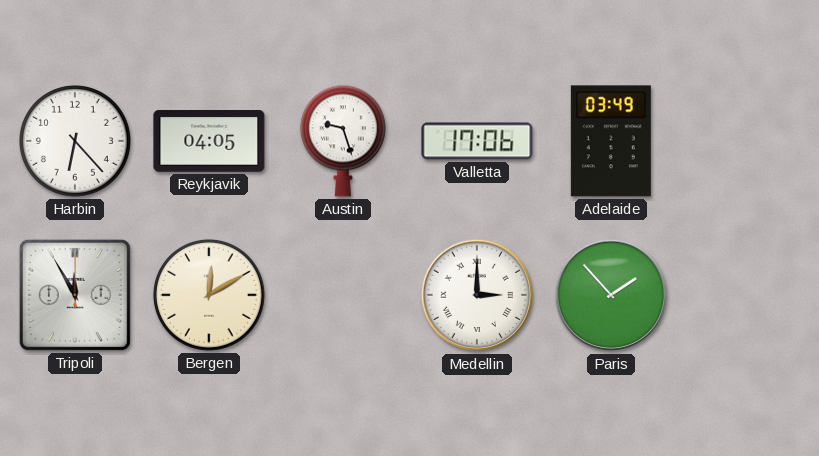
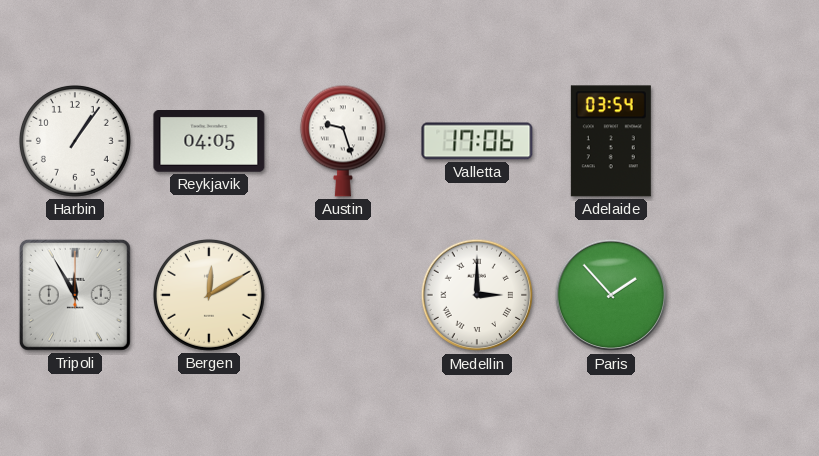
Harbin: 6:23 -> 1:06
Adelaide: 03:49 -> 03:54
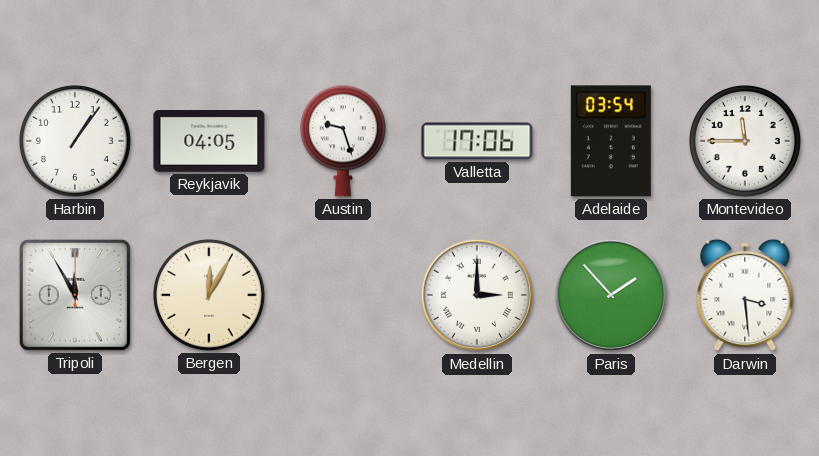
Montevideo: none -> 11:45
Bergen: 12:10 -> 12:05
Darwin: none -> 3:29
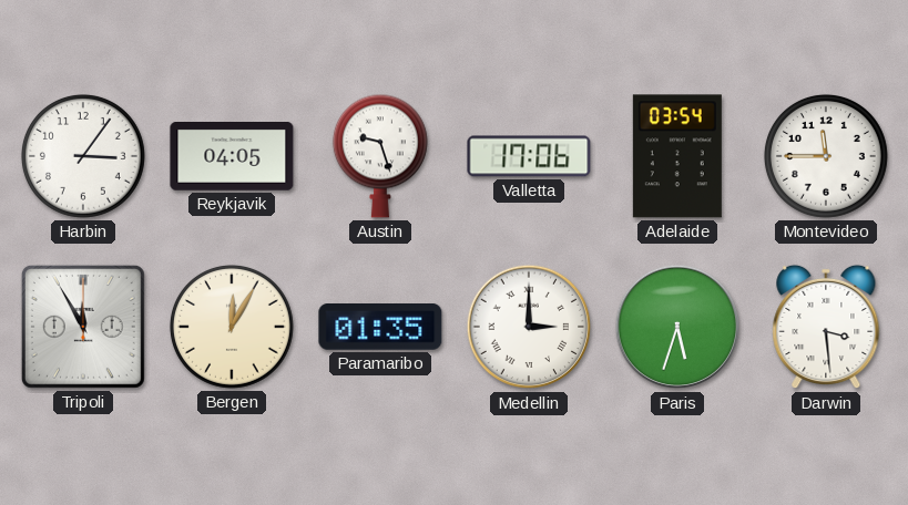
Harbin: 1:06 -> 3:06
Paramaribo: none -> 01:35
Paris: 1:53 -> 5:33
